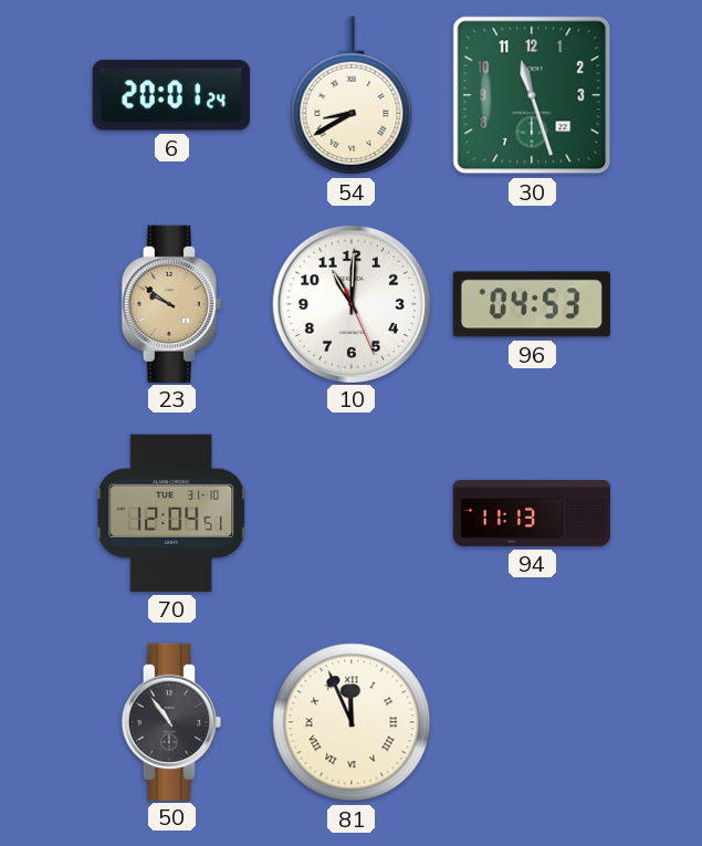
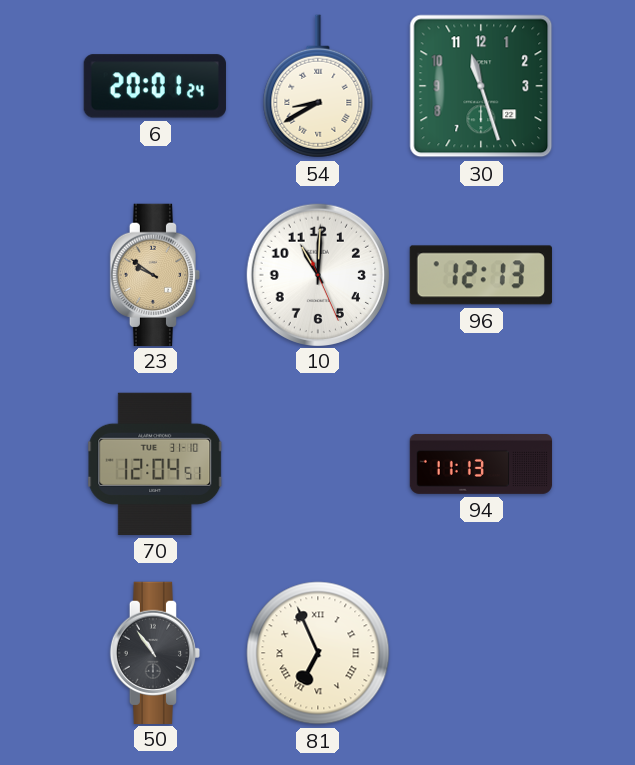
96: 04:53 -> 12:13
81: 11:56 -> 6:56
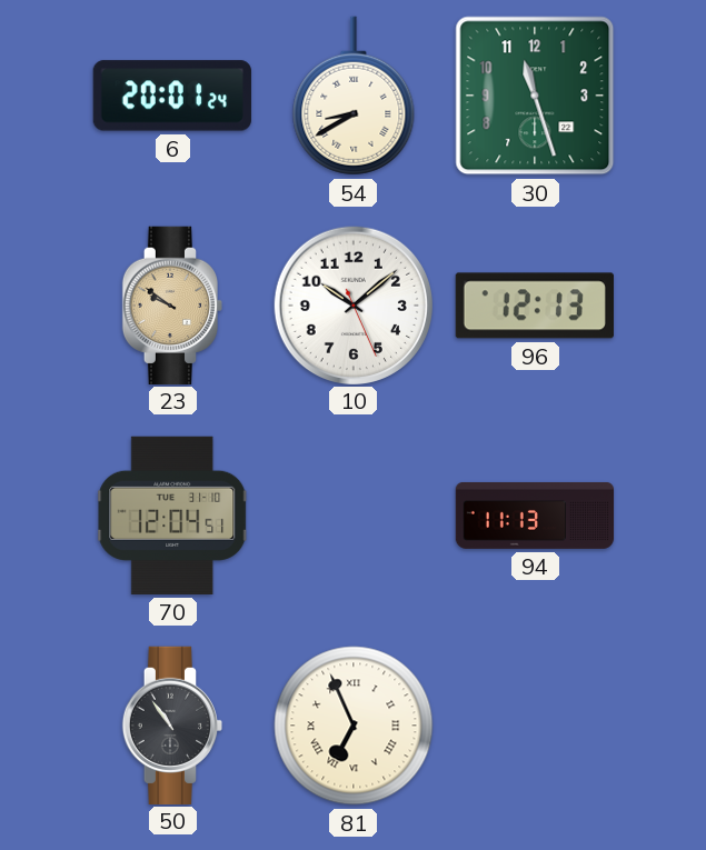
10: 11:00 -> 10:08
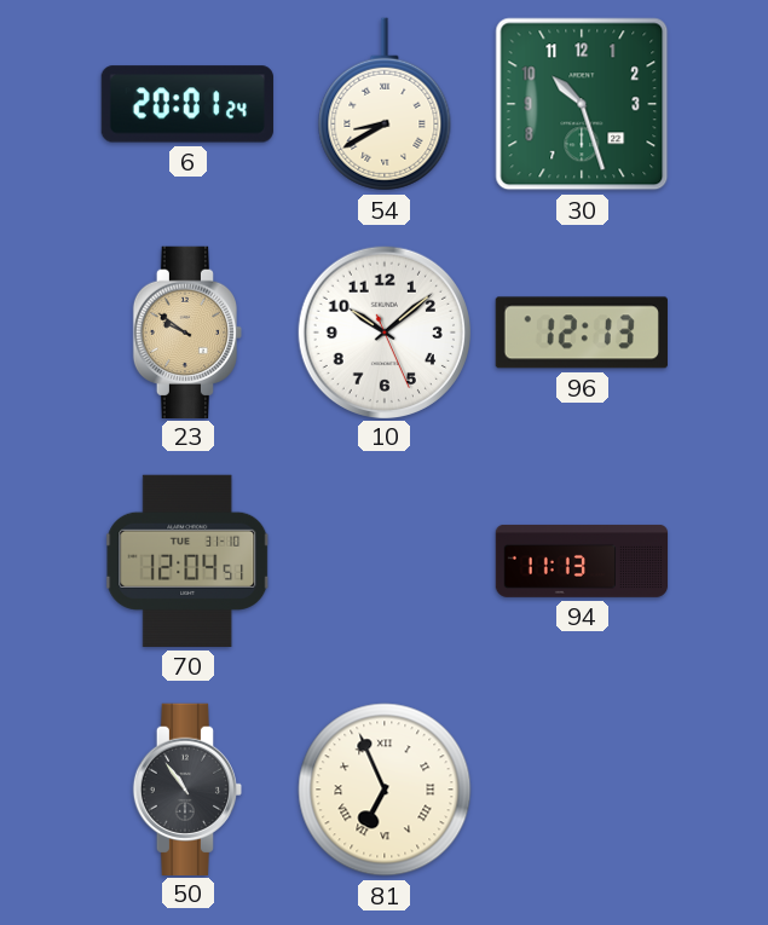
30: 11:27 -> 10:27
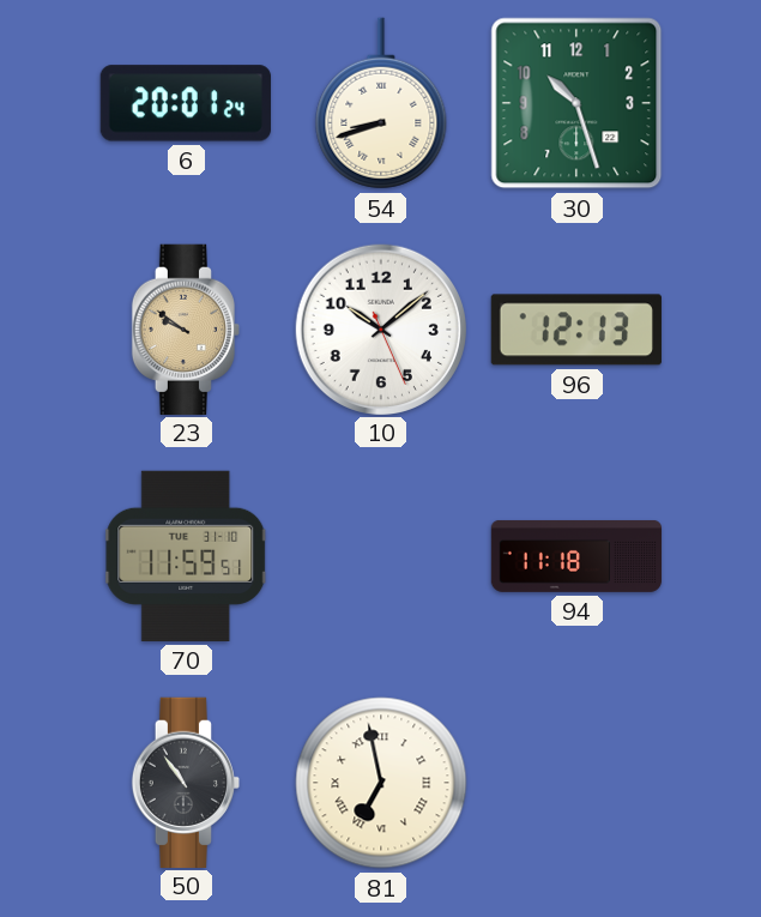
54: 8:40 -> 8:42
70: 12:04 -> 11:59
94: 11:13 -> 11:18
81: 6:56 -> 6:58
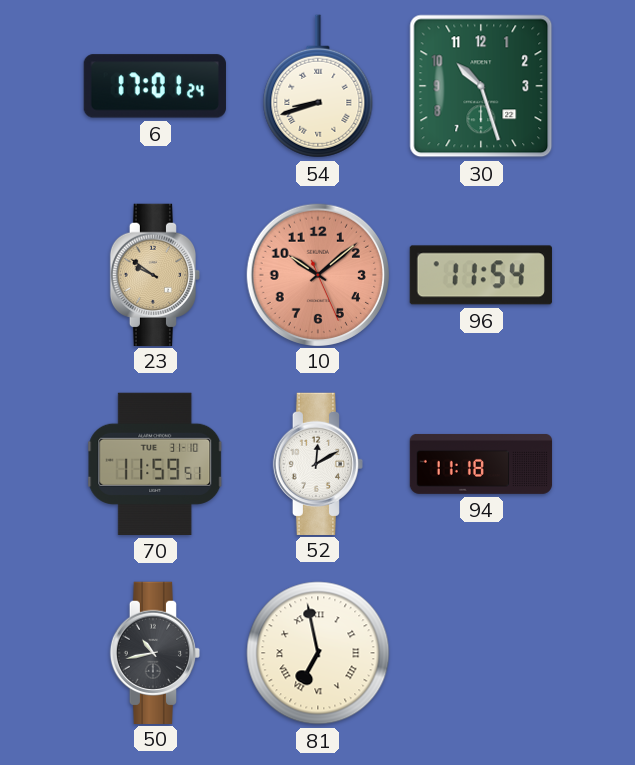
6: 20:01 -> 17:01
10 dial: white -> salmon
96: 12:13 -> 11:54
52: none -> 12:10
50: 10:54 -> 10:43
